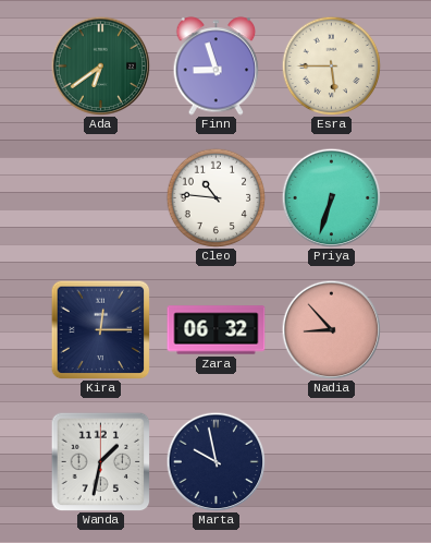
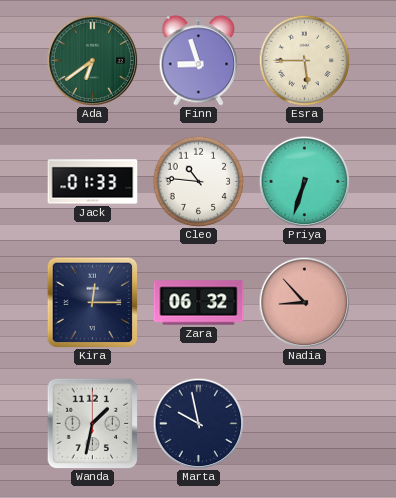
Jack: none -> 01:33
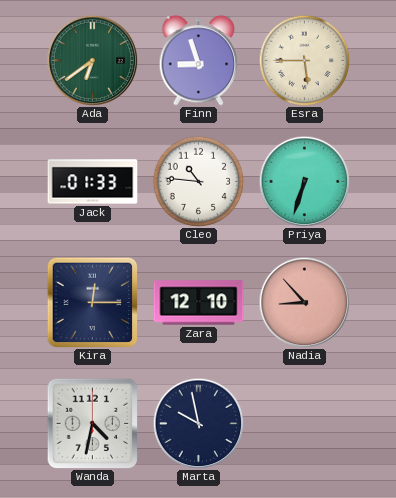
Zara: 06:32 -> 12:10
Wanda: 1:32 -> 4:32
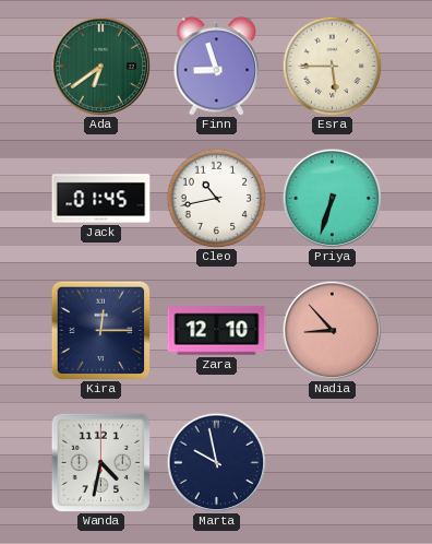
Jack: 01:33 -> 01:45
Cleo: 10:46 -> 10:43
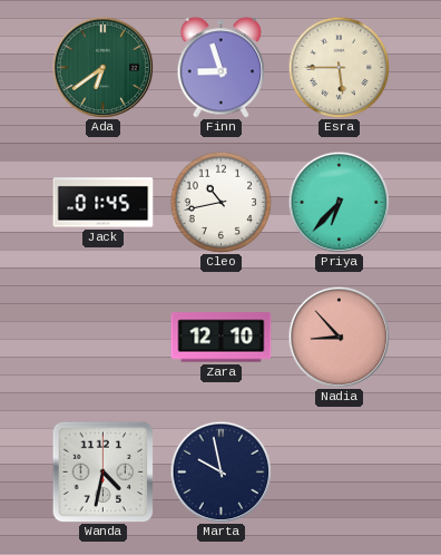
Priya: 6:33 -> 6:37
Kira: 12:15 -> none
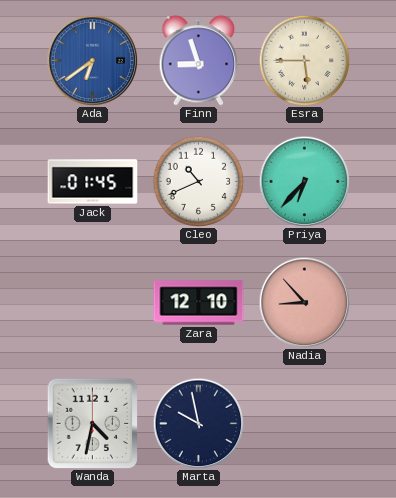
Ada dial: green -> blue
Cleo: 10:43 -> 10:41
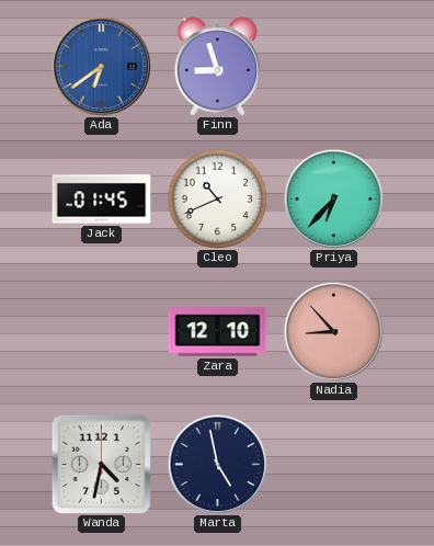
Esra: 5:45 -> none
Marta: 9:58 -> 4:58
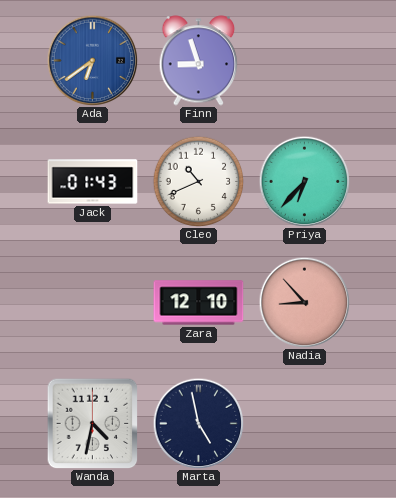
Jack: 01:45 -> 01:43
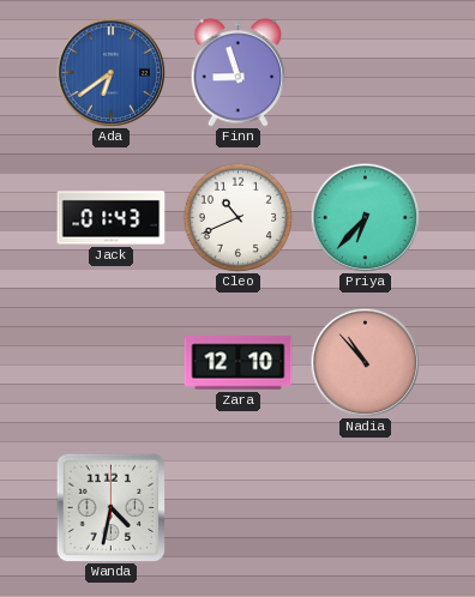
Nadia: 8:53 -> 10:53
Marta: 4:58 -> none
